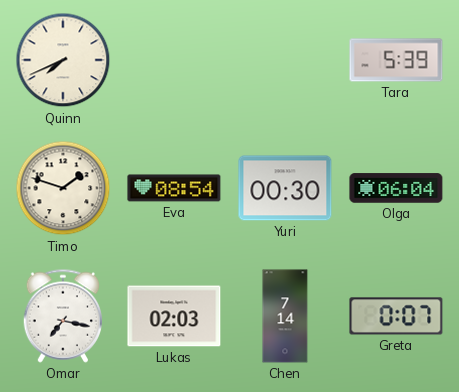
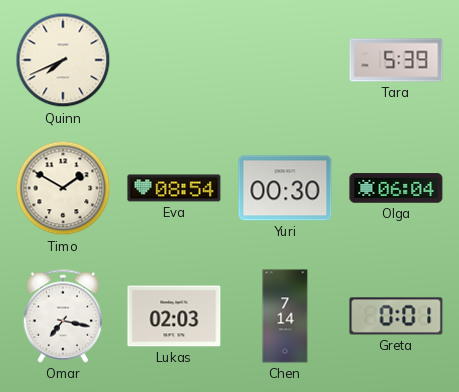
Timo: 1:48 -> 1:50
Greta: 0:07 -> 0:01
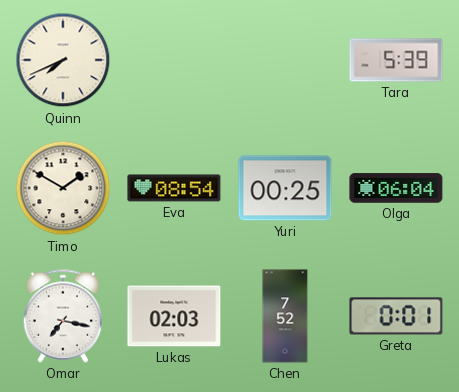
Yuri: 00:30 -> 00:25
Chen: 7:14 -> 7:52
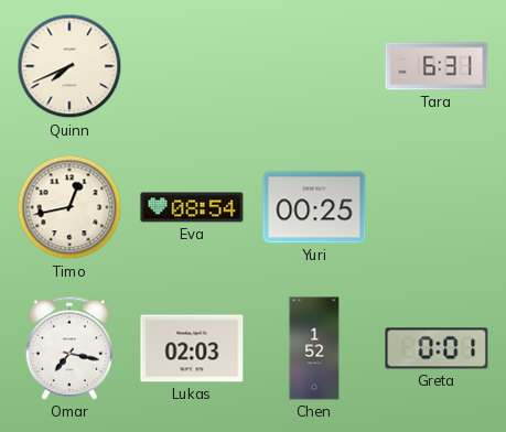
Tara: 5:39 -> 6:31
Timo: 1:50 -> 12:43
Olga: 06:04 -> none
Chen: 7:52 -> 1:52
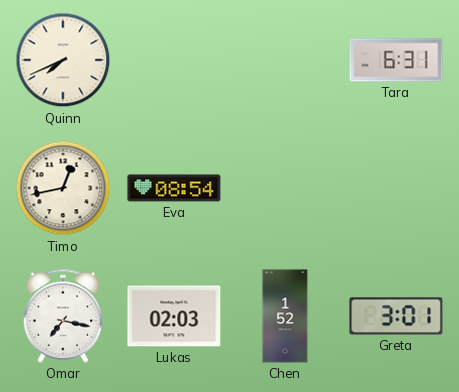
Yuri: 00:25 -> none
Greta: 0:01 -> 3:01
